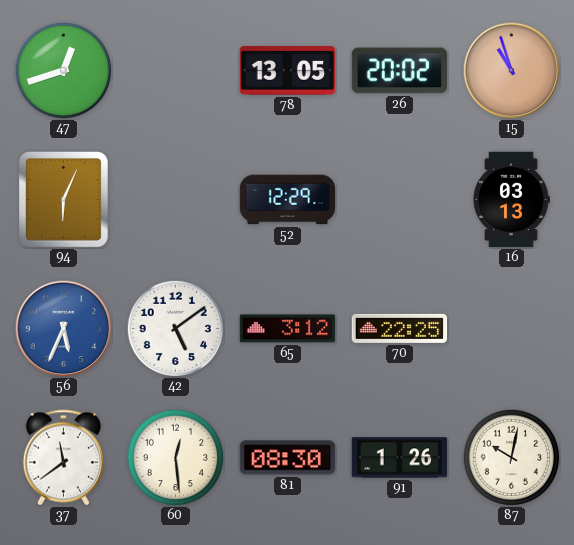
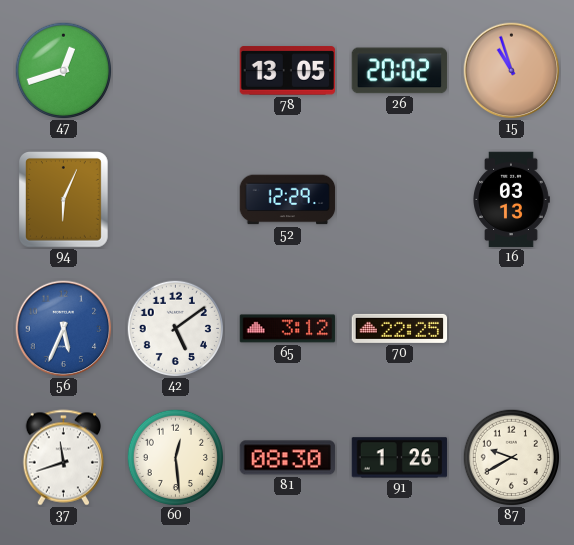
37: 11:39 -> 11:42
87: 10:02 -> 9:40
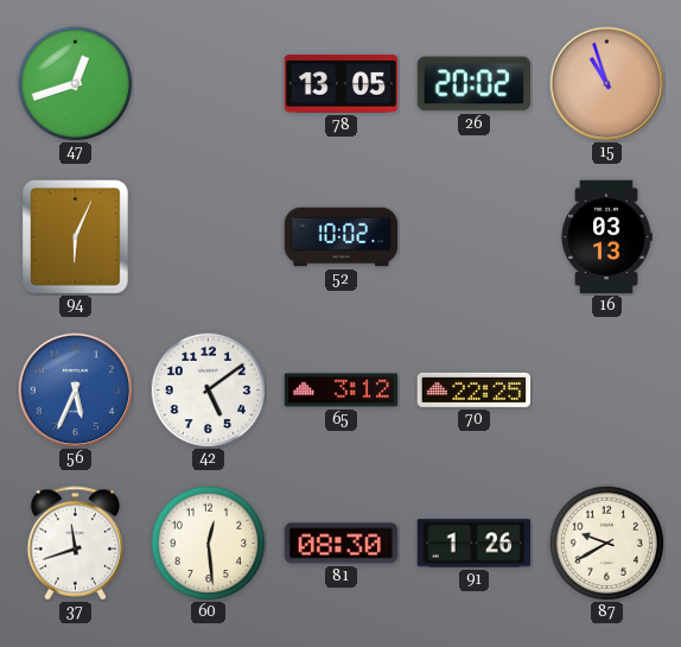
52: 12:29 -> 10:02
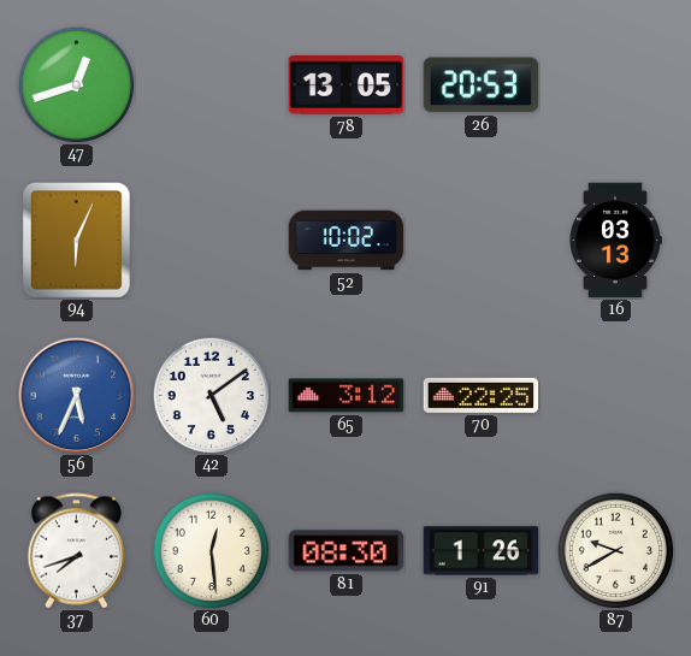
26: 20:02 -> 20:53
15: 10:57 -> none
37: 11:42 -> 7:42
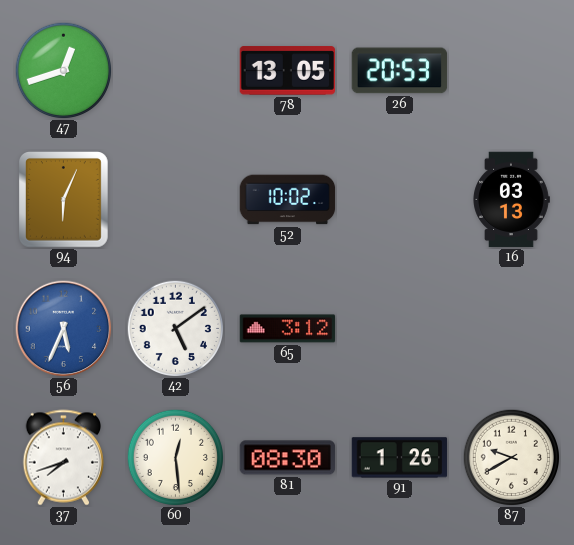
70: 22:25 -> none
